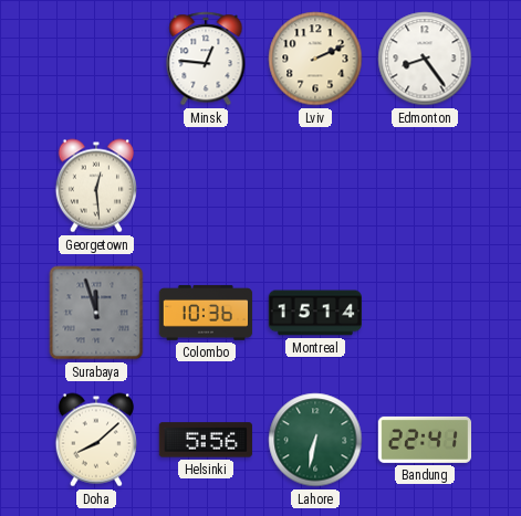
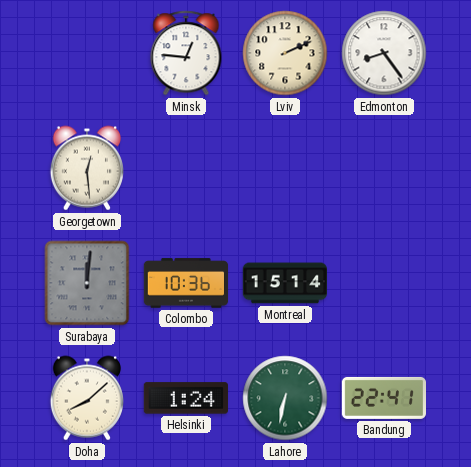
Surabaya: 11:57 -> 12:01
Helsinki: 5:56 -> 1:24
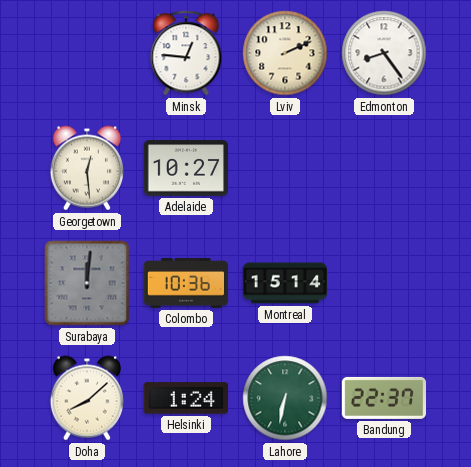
Adelaide: none -> 10:27
Bandung: 22:41 -> 22:37
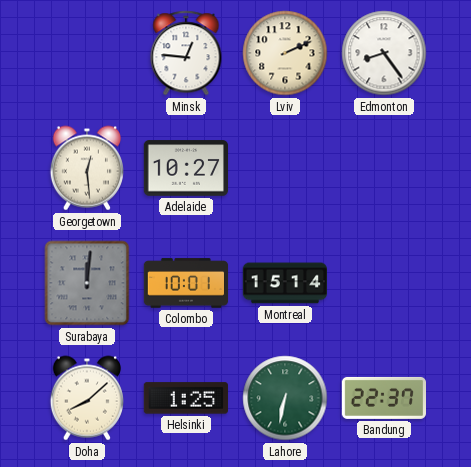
Colombo: 10:36 -> 10:01
Helsinki: 1:24 -> 1:25
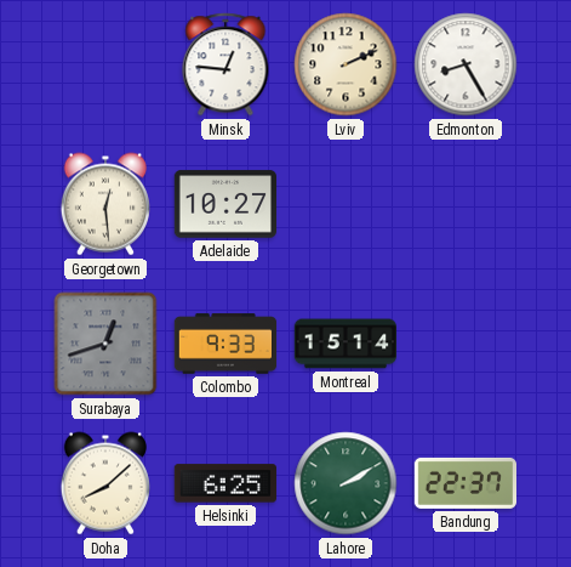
Edmonton: 8:24 -> 8:25
Surabaya: 12:01 -> 12:42
Colombo: 10:01 -> 9:33
Helsinki: 1:25 -> 6:25
Lahore: 6:32 -> 2:10
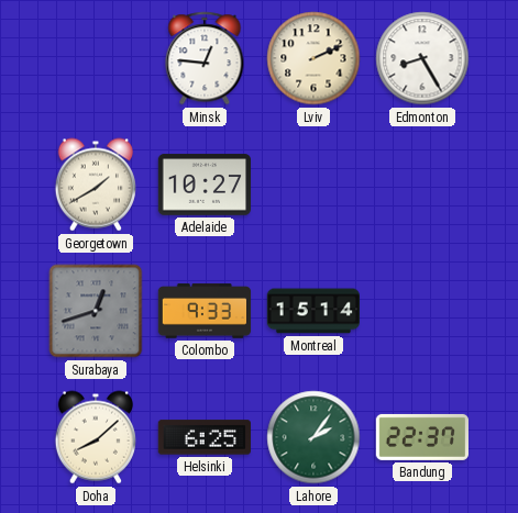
Georgetown: 12:29 -> 1:40
Lahore: 2:10 -> 2:06
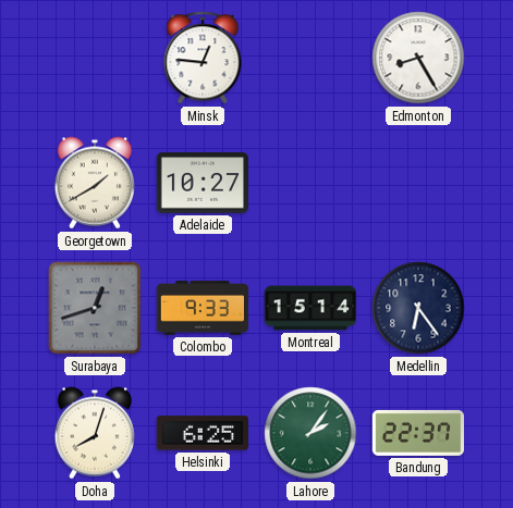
Lviv: 2:11 -> none
Medellin: none -> 6:24
Doha: 8:08 -> 8:03
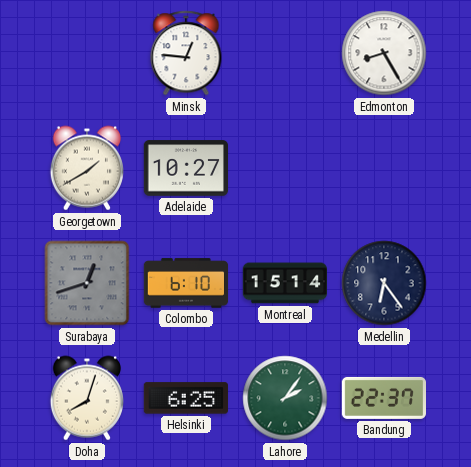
Colombo: 9:33 -> 6:10
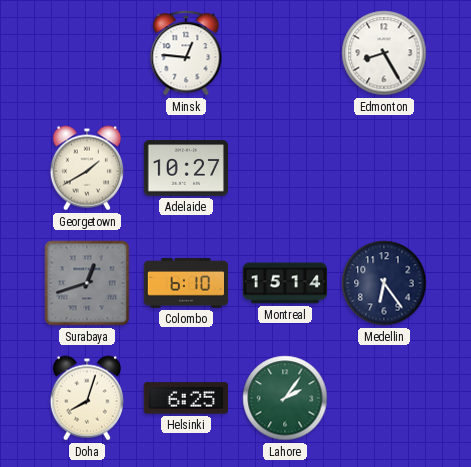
Bandung: 22:37 -> none
